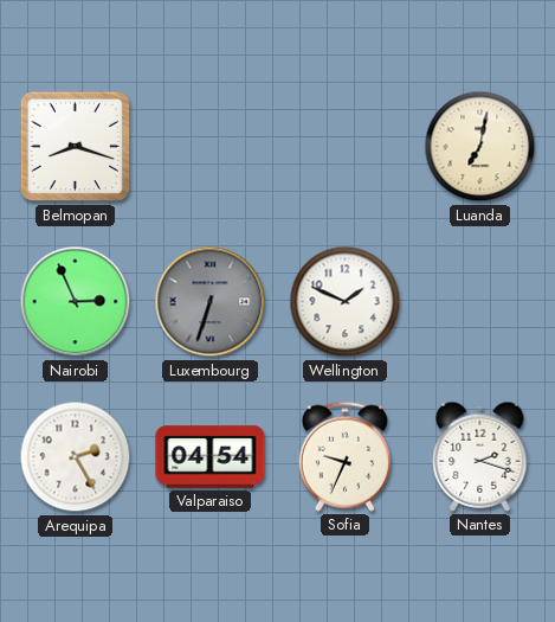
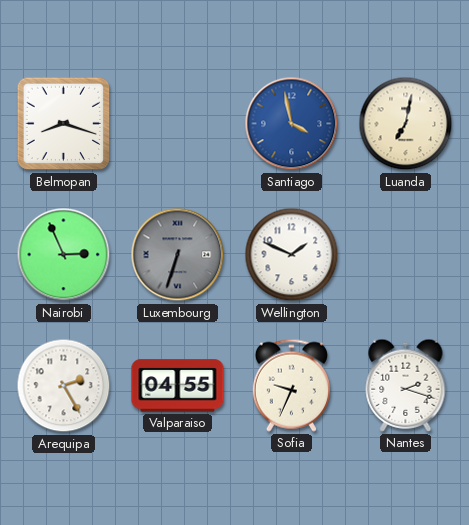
Santiago: none -> 3:58
Valparaiso: 04:54 -> 04:55
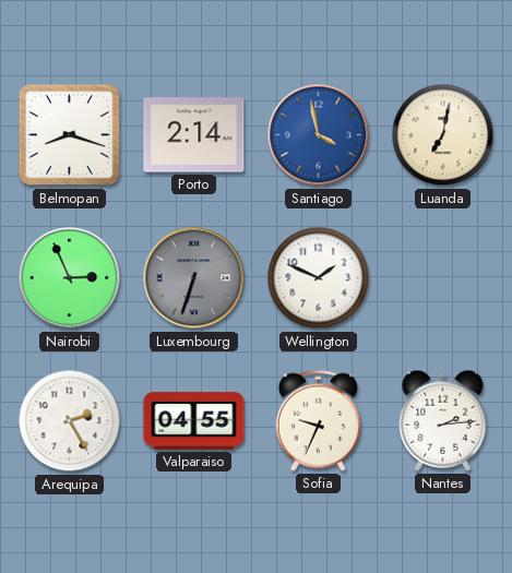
Porto: none -> 2:14
Nantes: 2:18 -> 2:14
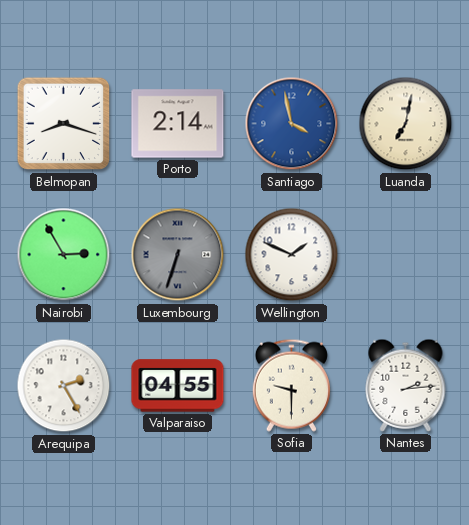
Nairobi: 2:56 -> 2:55
Sofia: 9:34 -> 9:30
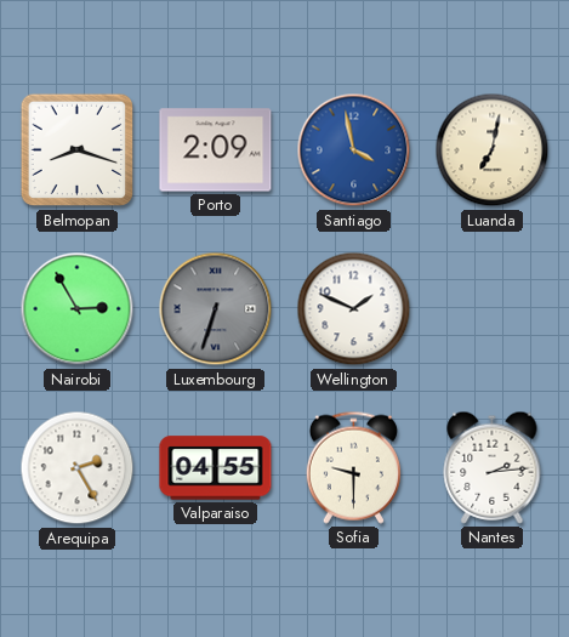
Porto: 2:14 -> 2:09
